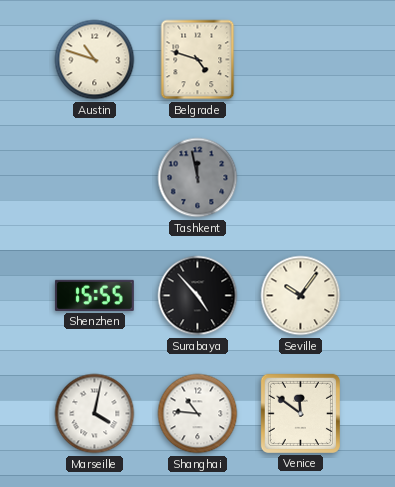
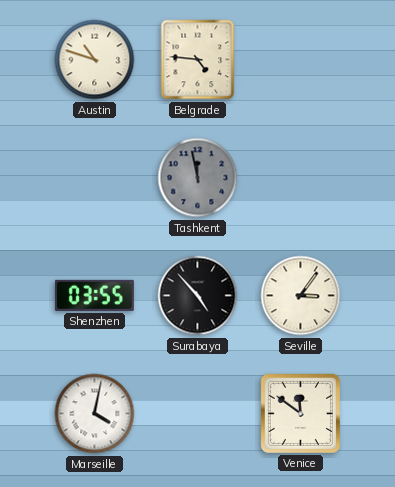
Belgrade: 4:48 -> 4:46
Shenzhen: 15:55 -> 03:55
Seville: 10:06 -> 3:06
Shanghai: 10:46 -> none
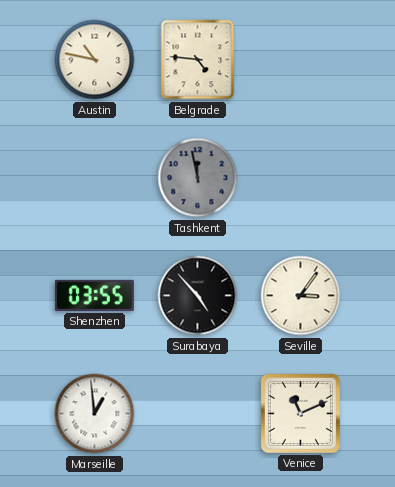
Austin: 10:48 -> 10:47
Marseille: 4:02 -> 12:59
Venice: 11:51 -> 11:11
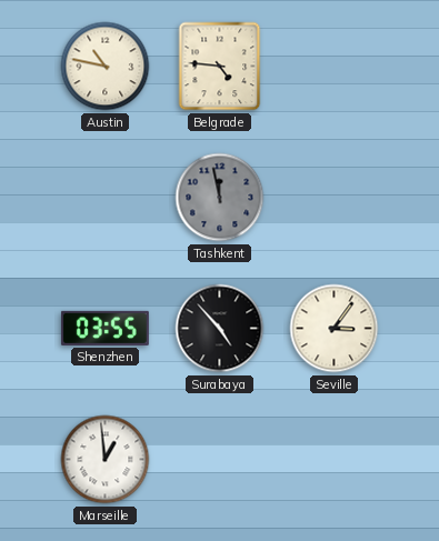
Venice: 11:11 -> none
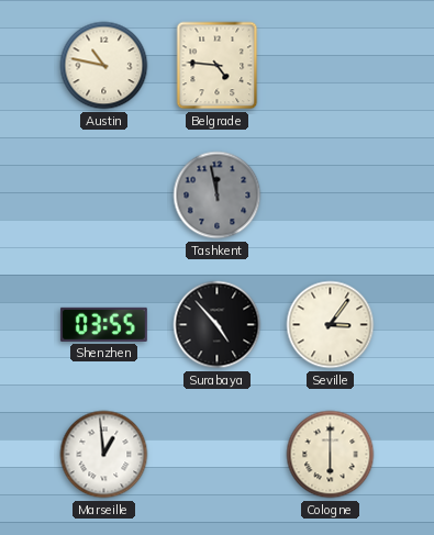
Cologne: none -> 6:00
